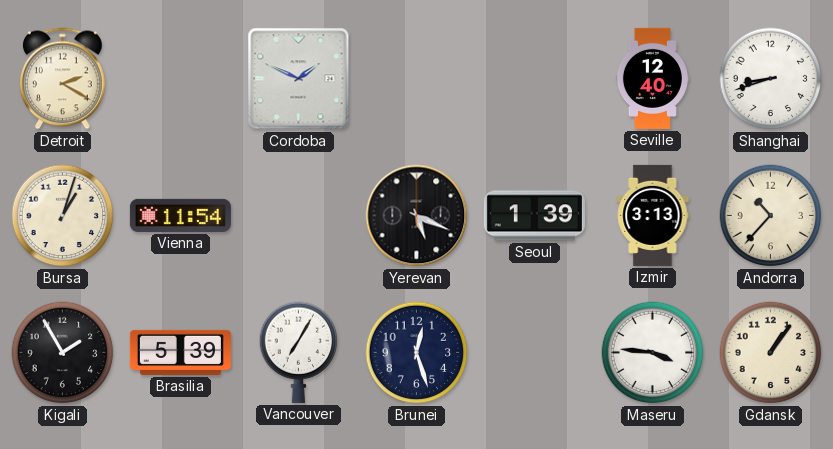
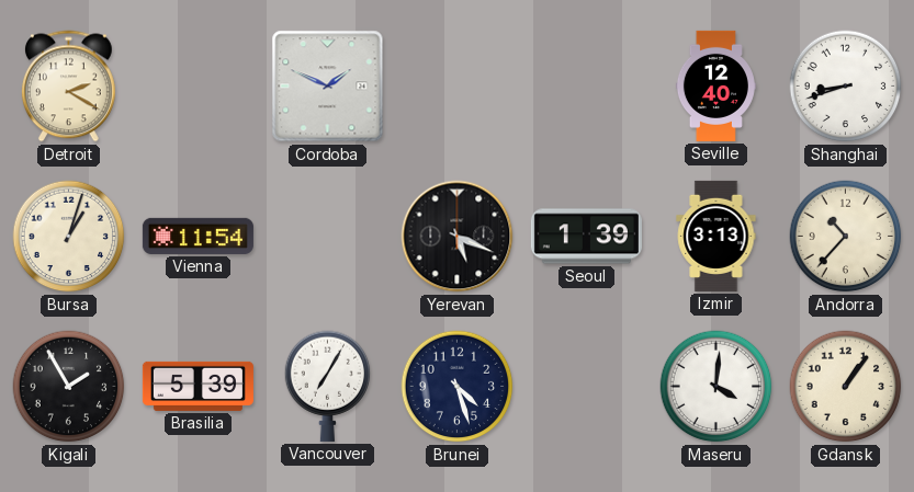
Brunei: 12:27 -> 4:27
Maseru: 3:46 -> 4:01
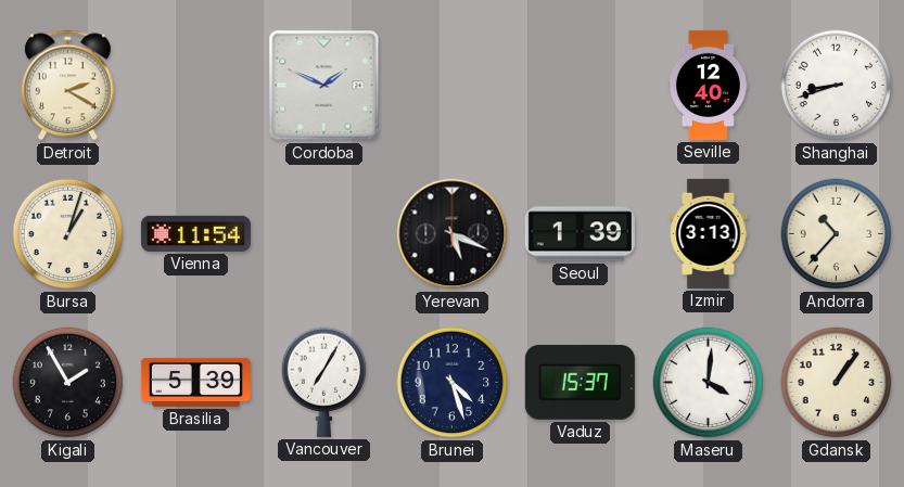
Vaduz: none -> 15:37
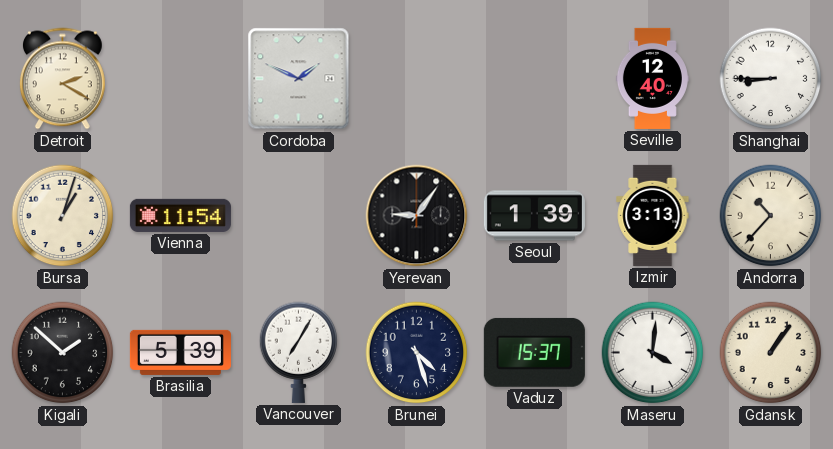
Shanghai: 8:42 -> 8:45
Yerevan: 5:19 -> 9:06
Kigali: 1:55 -> 1:52
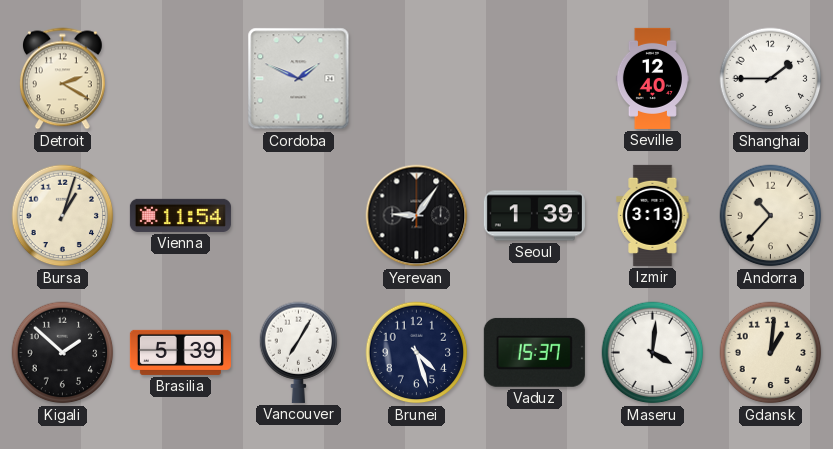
Shanghai: 8:45 -> 1:45
Gdansk: 1:06 -> 1:01
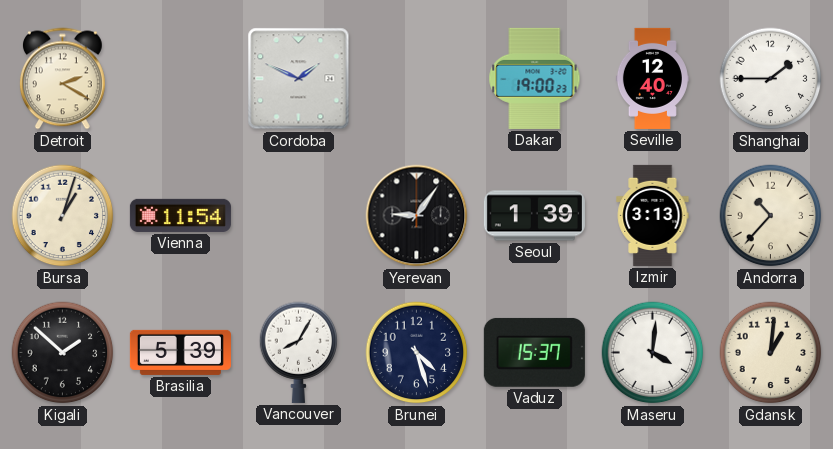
Dakar: none -> 19:00
Vancouver: 7:05 -> 8:05
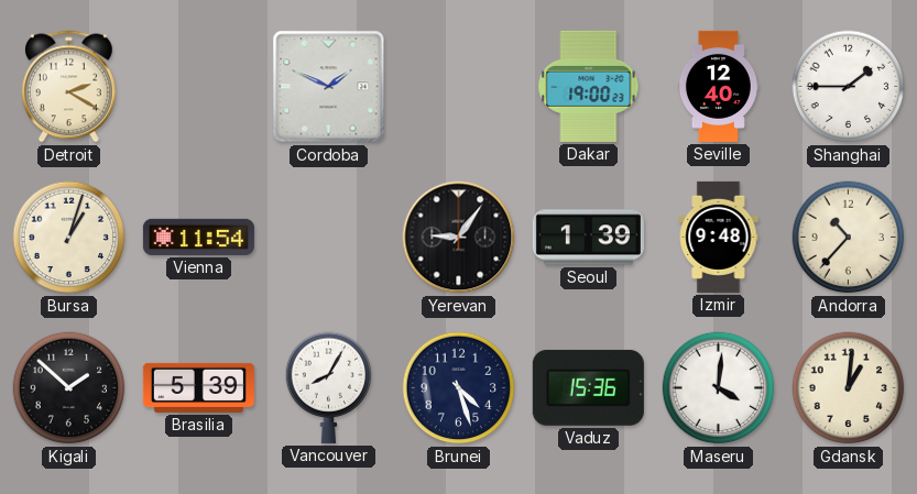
Izmir: 3:13 -> 9:48
Vaduz: 15:37 -> 15:36
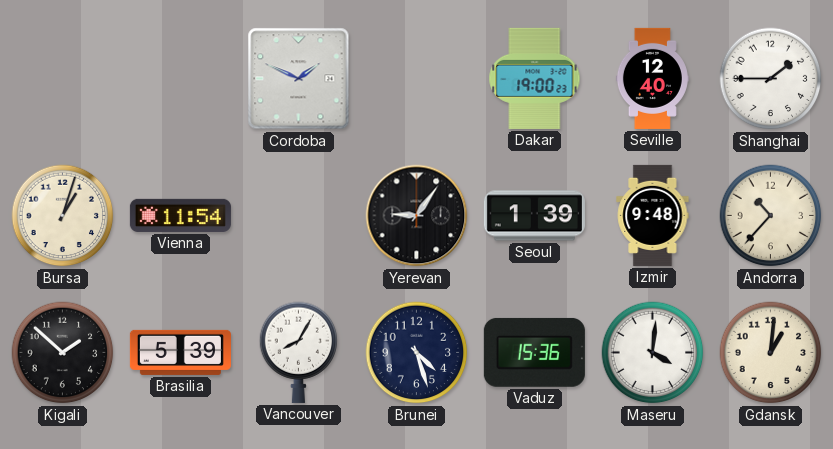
Detroit: 2:20 -> none
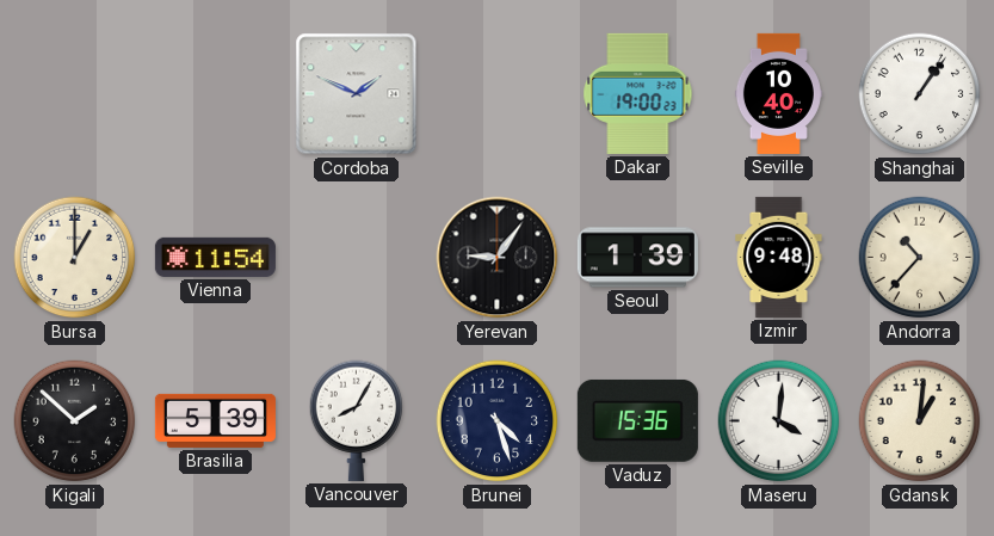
Seville: 12:40 -> 10:40
Shanghai: 1:45 -> 1:06
Bursa: 1:03 -> 1:00
